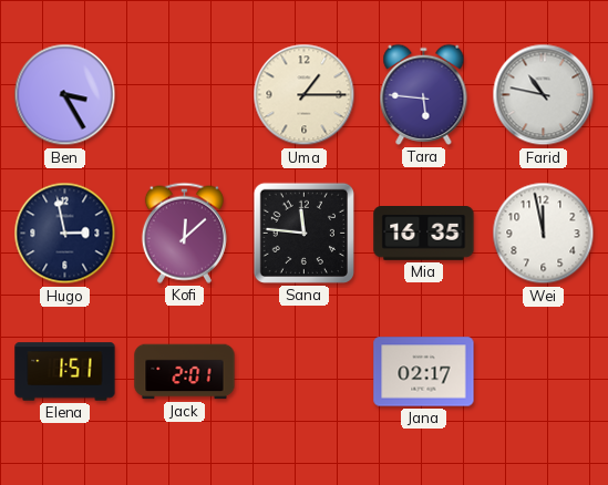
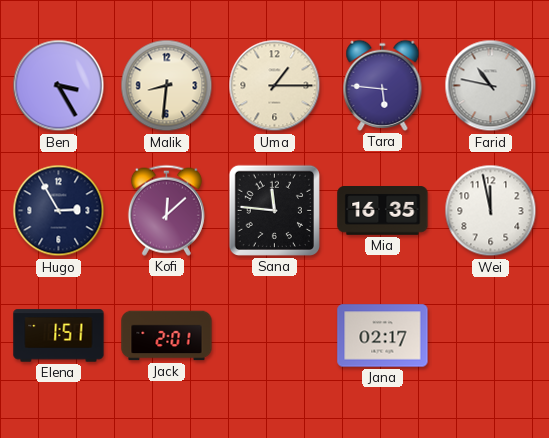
Malik: none -> 8:31
Hugo: 2:58 -> 2:55
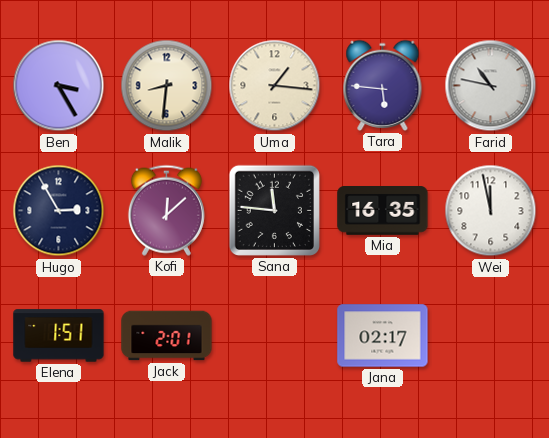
Uma: 1:15 -> 1:16
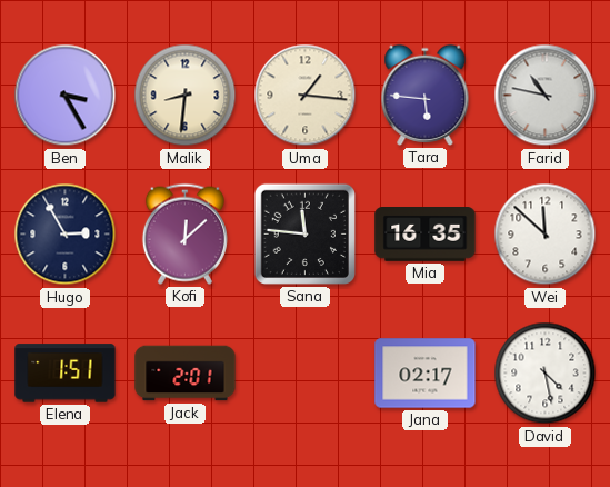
Wei: 11:58 -> 11:52
David: none -> 4:28
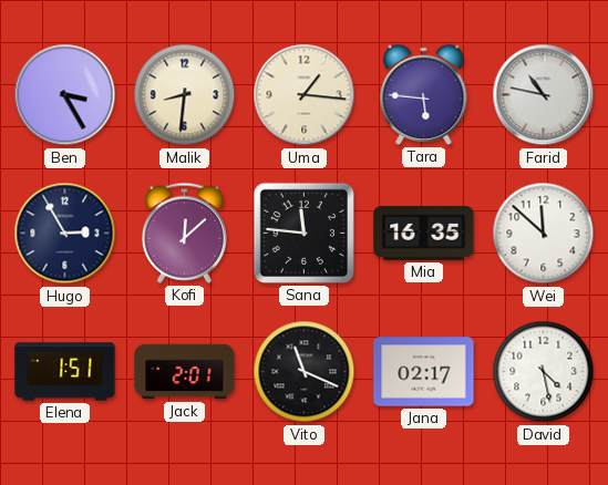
Vito: none -> 11:19
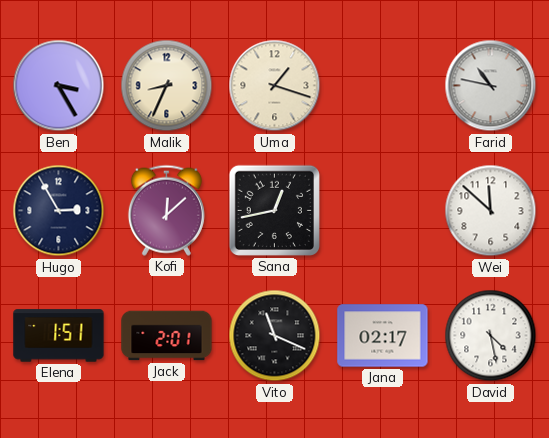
Malik: 8:31 -> 8:34
Uma: 1:16 -> 1:18
Tara: 5:46 -> none
Sana: 11:46 -> 12:43
Mia: 16:35 -> none
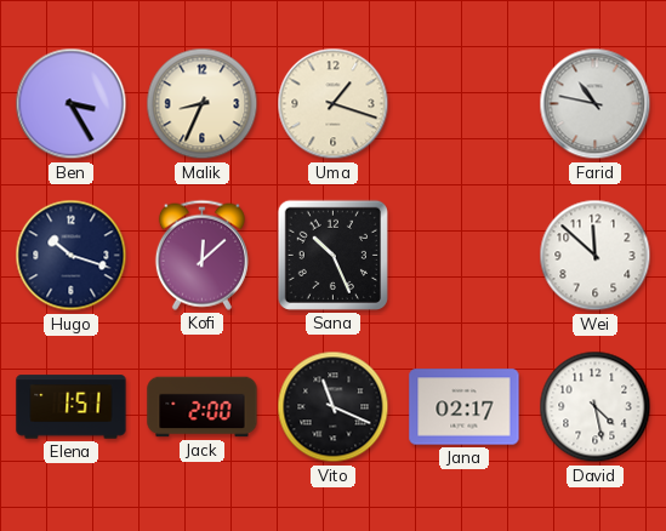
Hugo: 2:55 -> 10:18
Sana: 12:43 -> 10:26
Jack: 2:01 -> 2:00
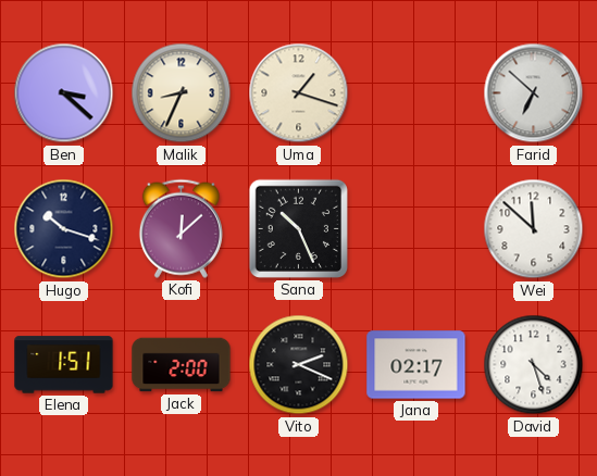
Ben: 3:25 -> 3:22
Farid: 10:47 -> 6:52
Vito: 11:19 -> 2:19
David: 4:28 -> 4:27
